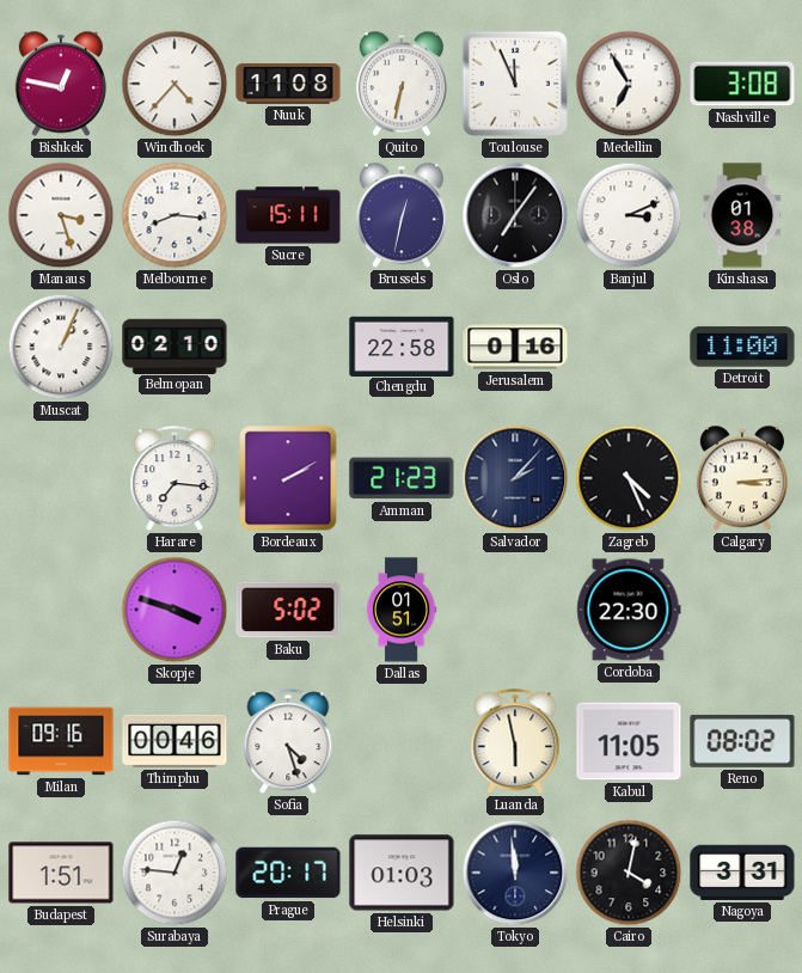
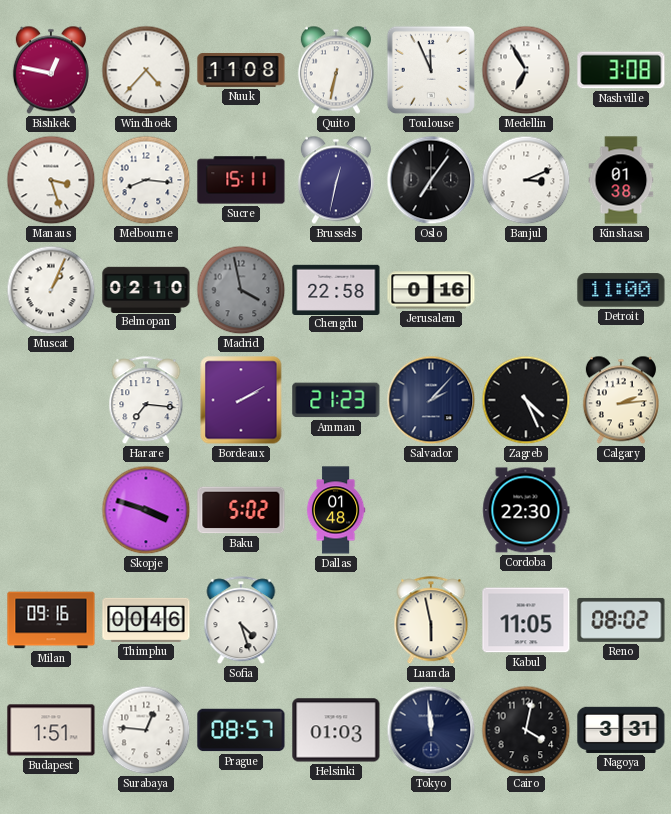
Madrid: none -> 3:58
Calgary: 3:14 -> 2:14
Dallas: 01:51 -> 01:48
Prague: 20:17 -> 08:57
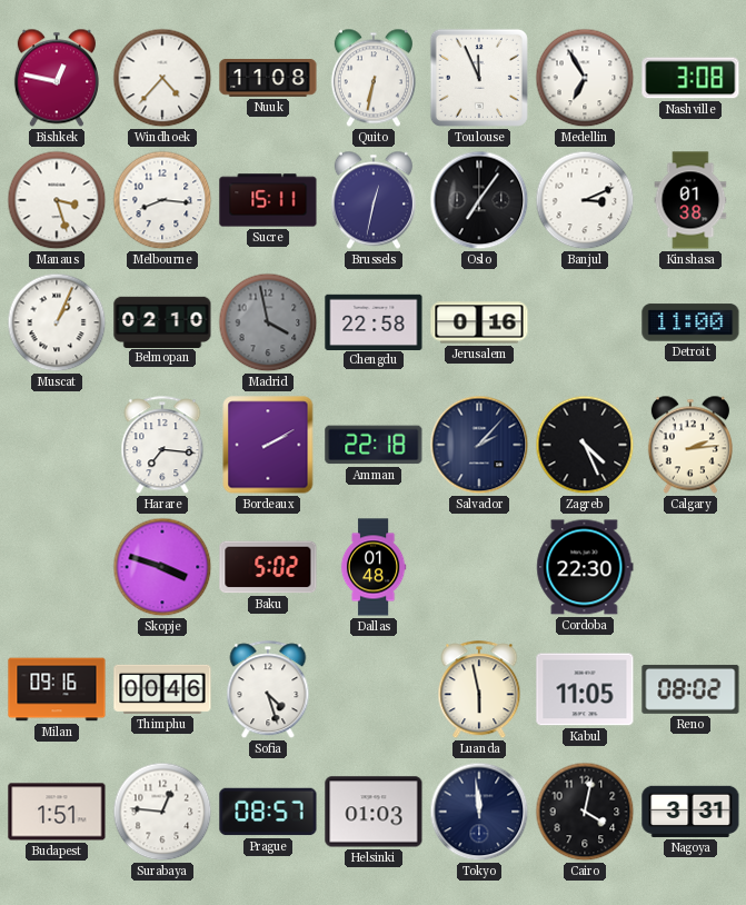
Amman: 21:23 -> 22:18
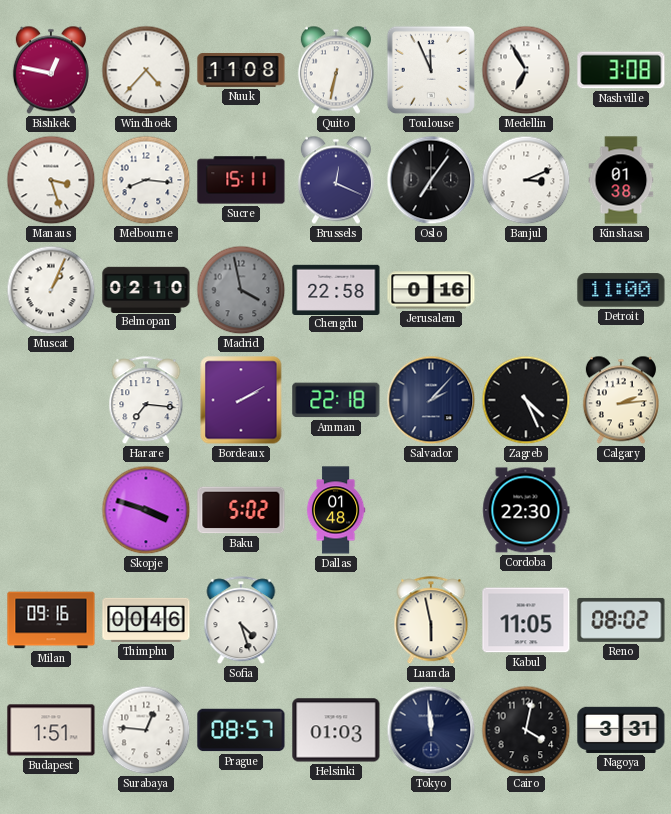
Brussels: 12:32 -> 12:19
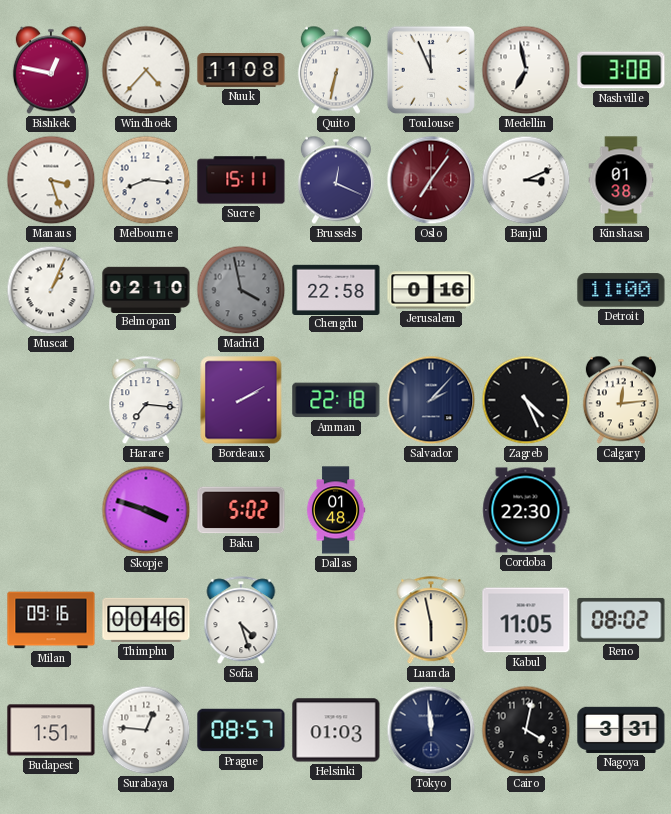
Medellin: 6:55 -> 6:58
Oslo dial: black -> burgundy
Calgary: 2:14 -> 12:14
